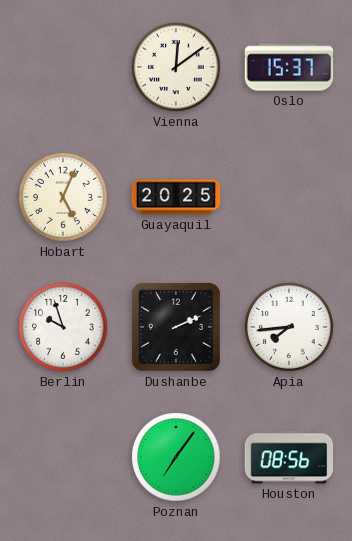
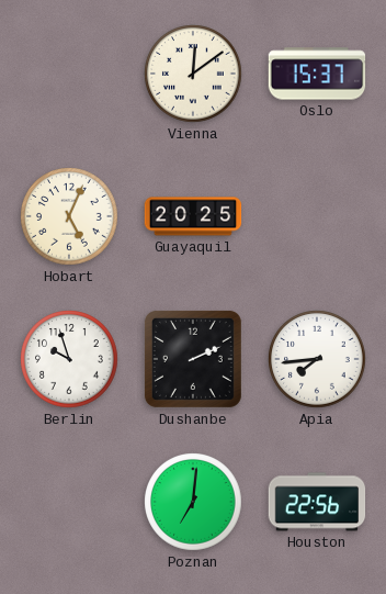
Poznan: 7:06 -> 7:01
Houston: 08:56 -> 22:56
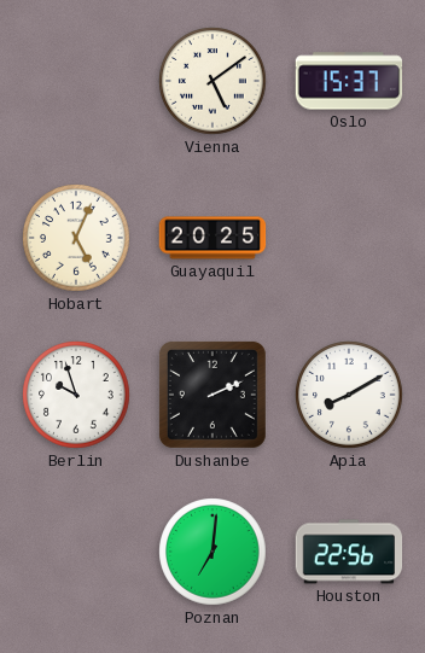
Vienna: 12:09 -> 5:09
Apia: 7:44 -> 8:10
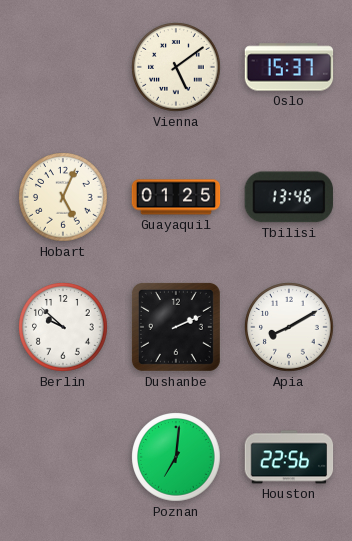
Guayaquil: 20:25 -> 01:25
Tbilisi: none -> 13:46
Berlin: 9:57 -> 9:52
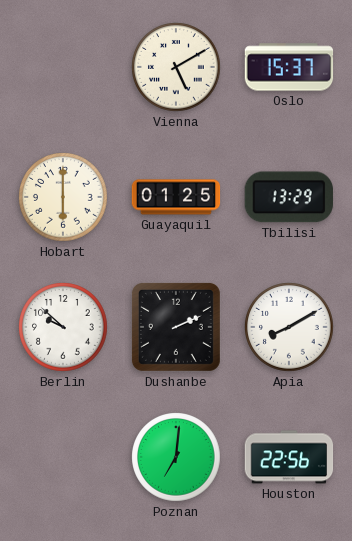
Vienna: 5:09 -> 5:10
Hobart: 5:04 -> 6:00
Tbilisi: 13:46 -> 13:29
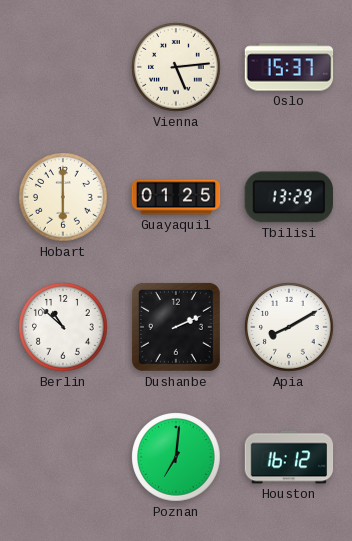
Vienna: 5:10 -> 5:14
Berlin: 9:52 -> 10:52
Houston: 22:56 -> 16:12
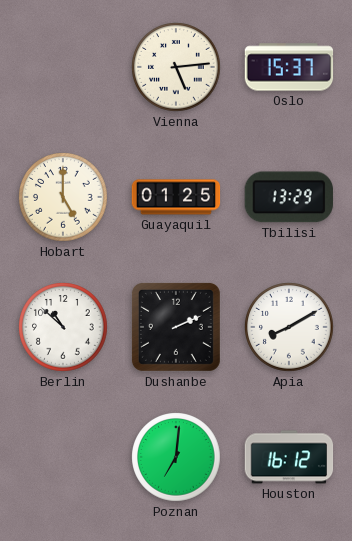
Hobart: 6:00 -> 5:00
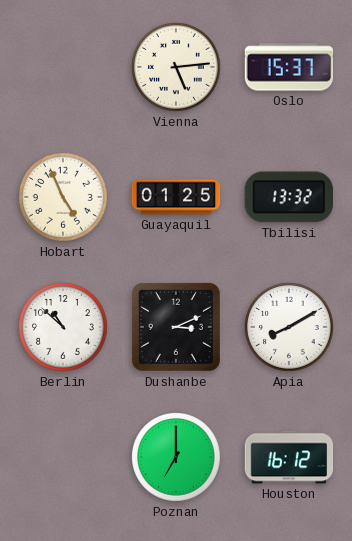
Hobart: 5:00 -> 4:56
Tbilisi: 13:29 -> 13:32
Dushanbe: 2:11 -> 3:11
Poznan: 7:01 -> 7:00
